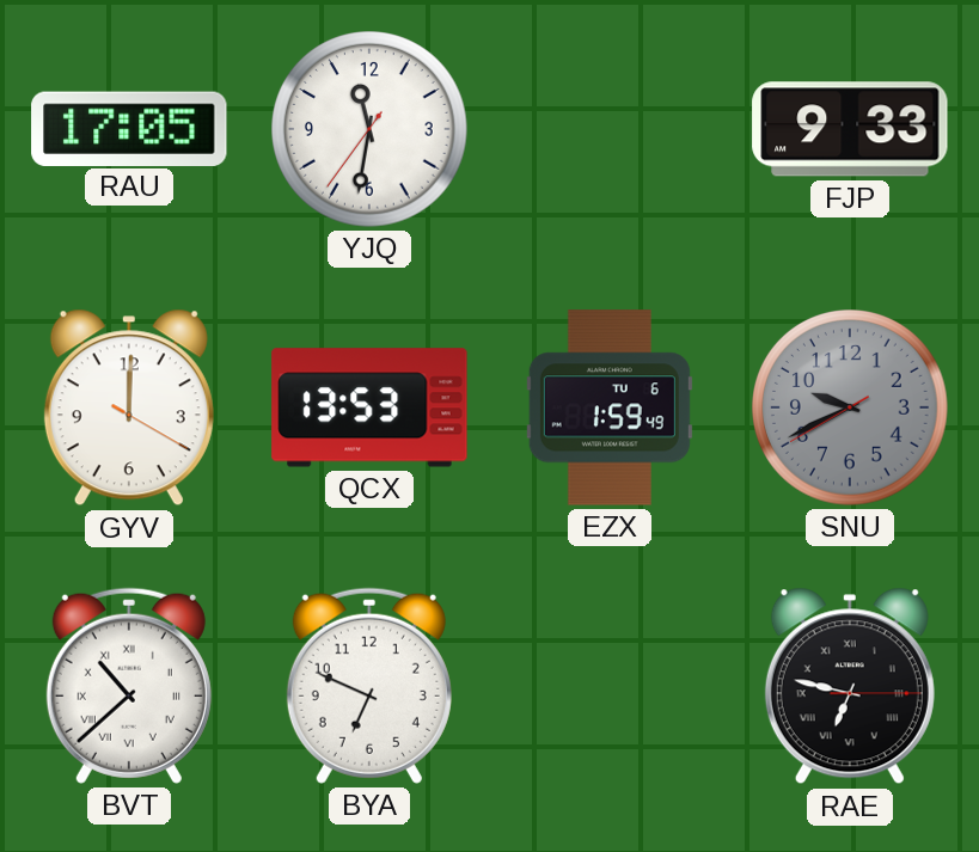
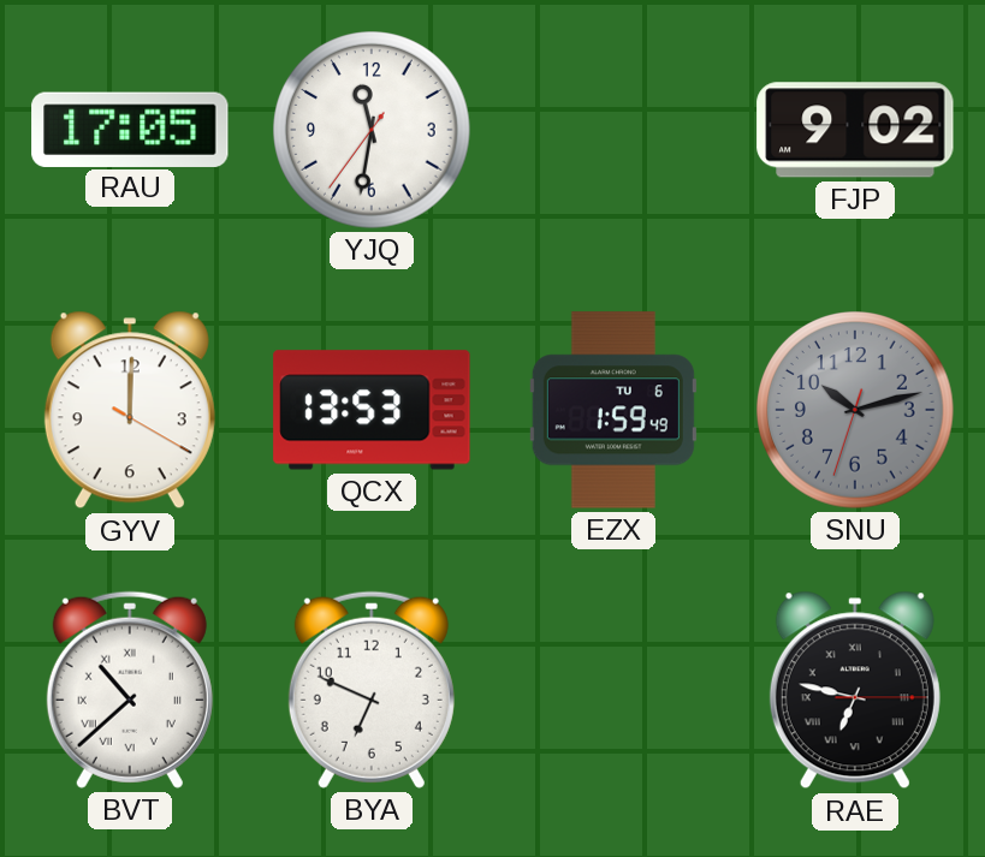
FJP: 9:33 -> 9:02
SNU: 9:40 -> 10:12
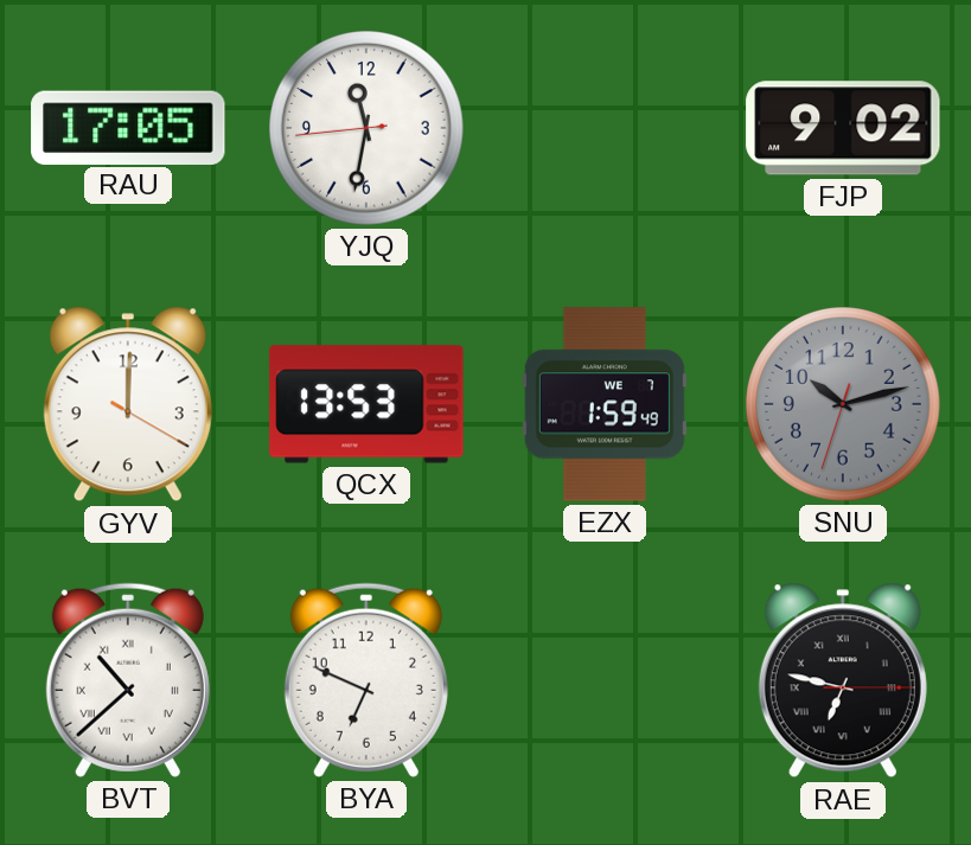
YJQ: 11:31:36 -> 11:31:44
EZX date: TU 6 -> WE 7
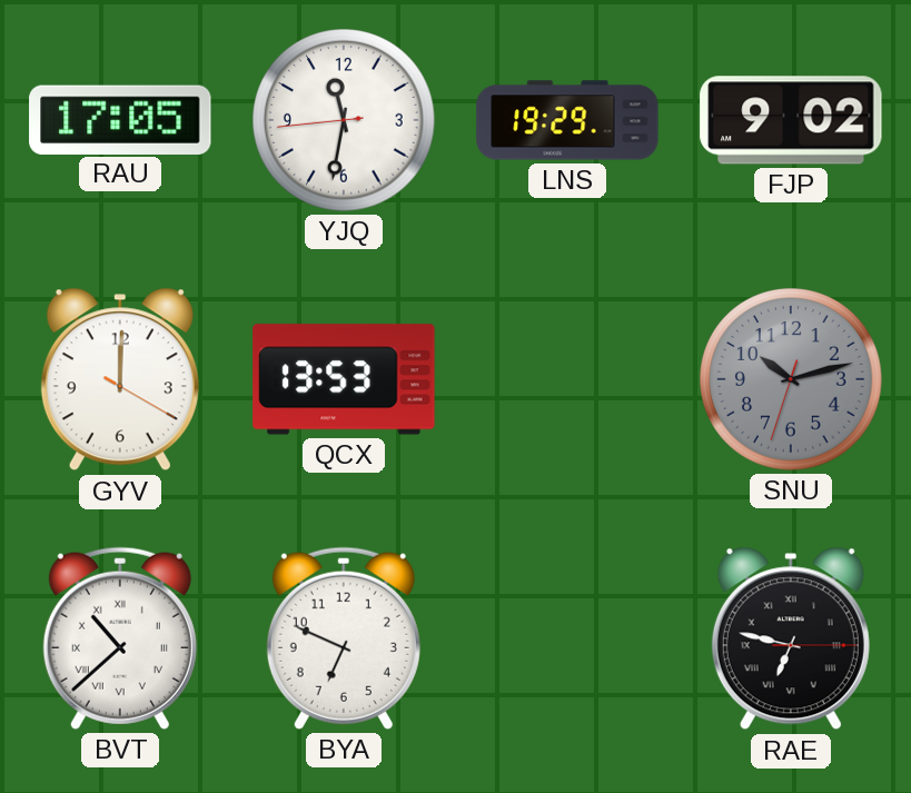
LNS: none -> 19:29
EZX: 1:59 -> none
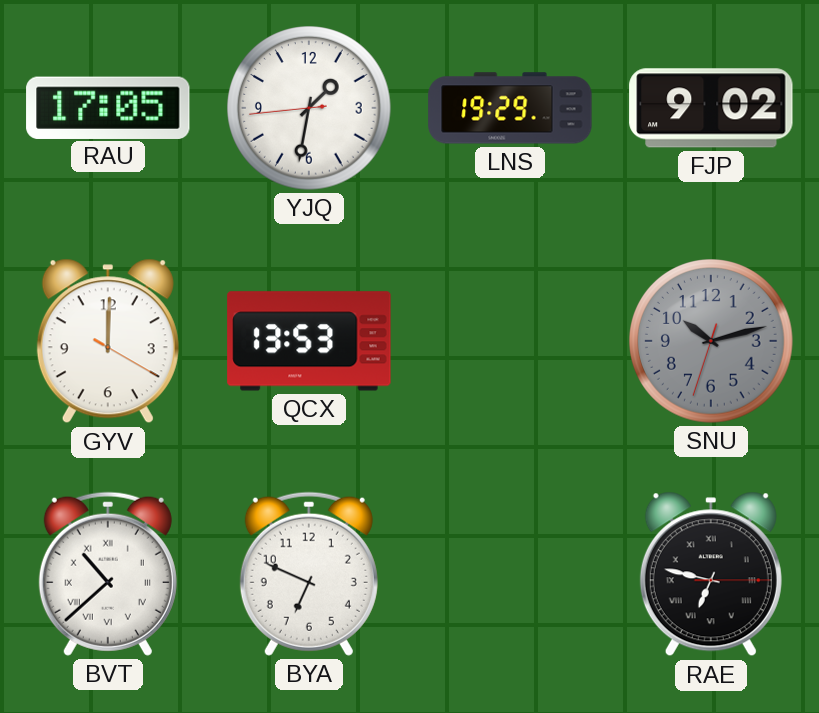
YJQ: 11:31 -> 1:31
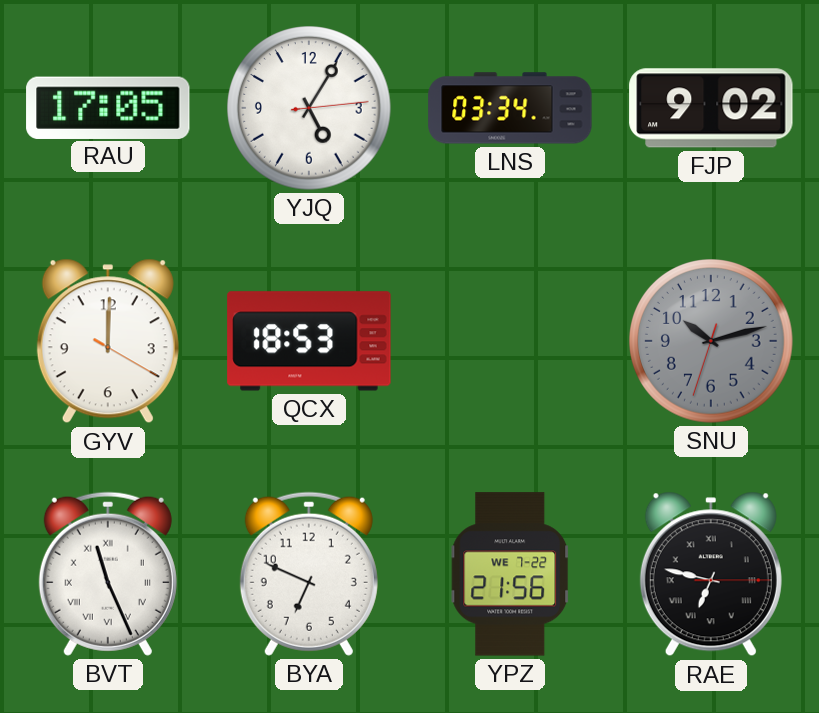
YJQ: 1:31 -> 5:05
LNS: 19:29 -> 03:34
QCX: 13:53 -> 18:53
BVT: 10:38 -> 11:26
YPZ: none -> 21:56
